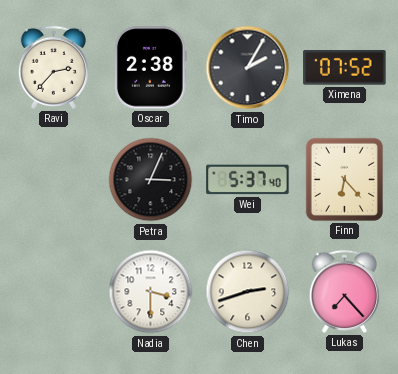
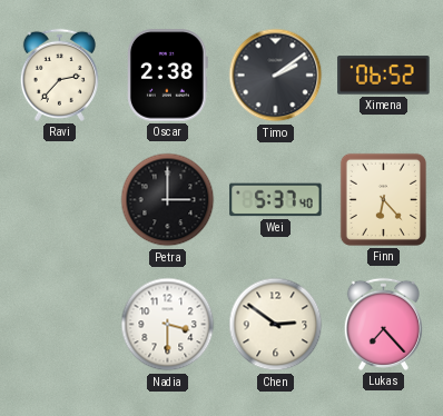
Timo: 2:05 -> 2:09
Ximena: 07:52 -> 06:52
Petra: 3:04 -> 3:00
Chen: 2:42 -> 2:51
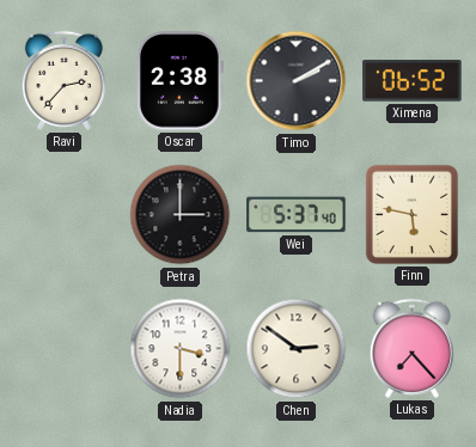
Timo: 2:09 -> 2:10
Finn: 6:23 -> 5:47
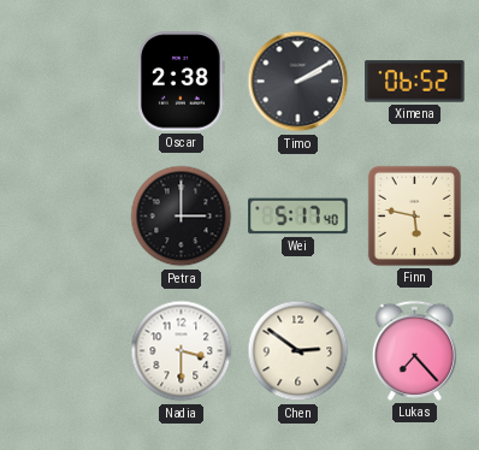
Ravi: 2:37 -> none
Wei: 5:37 -> 5:17
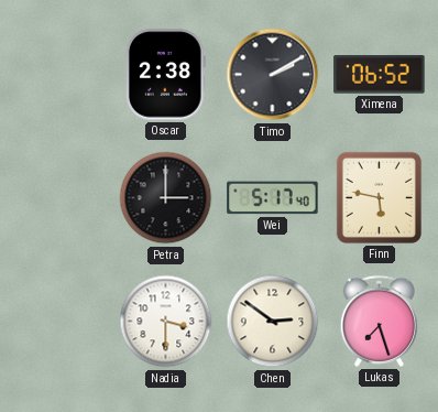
Lukas: 7:23 -> 7:27
